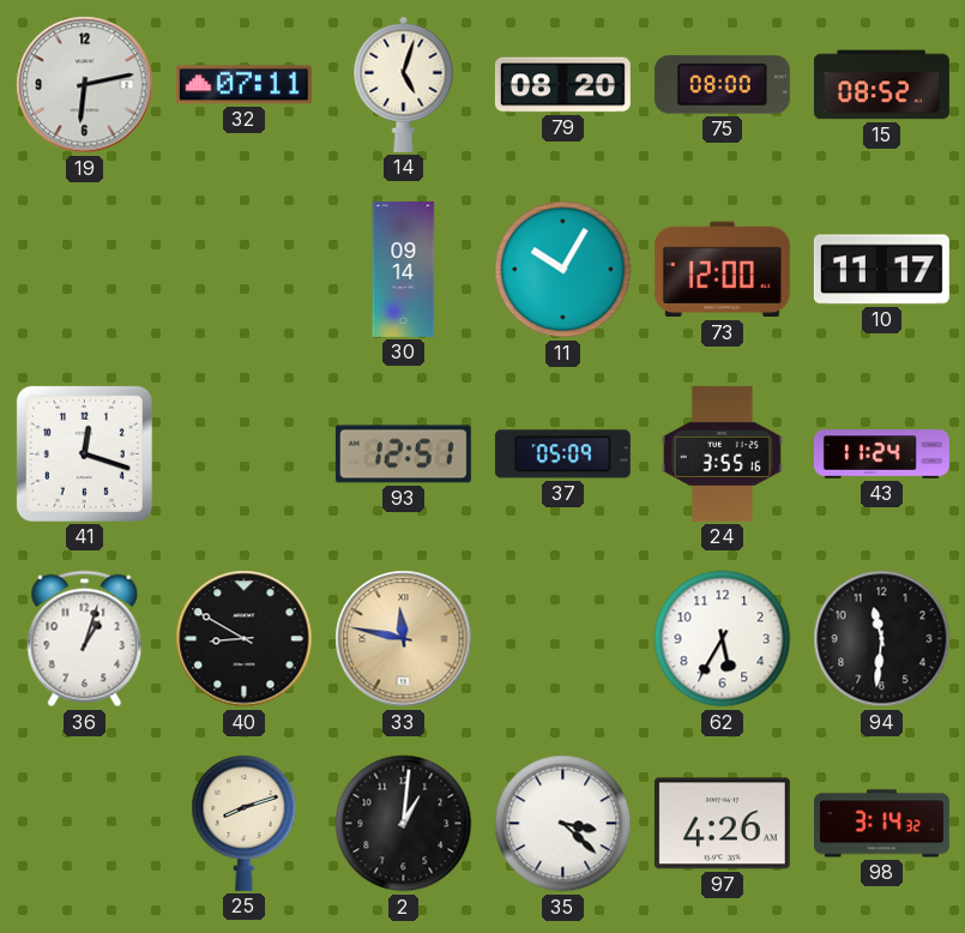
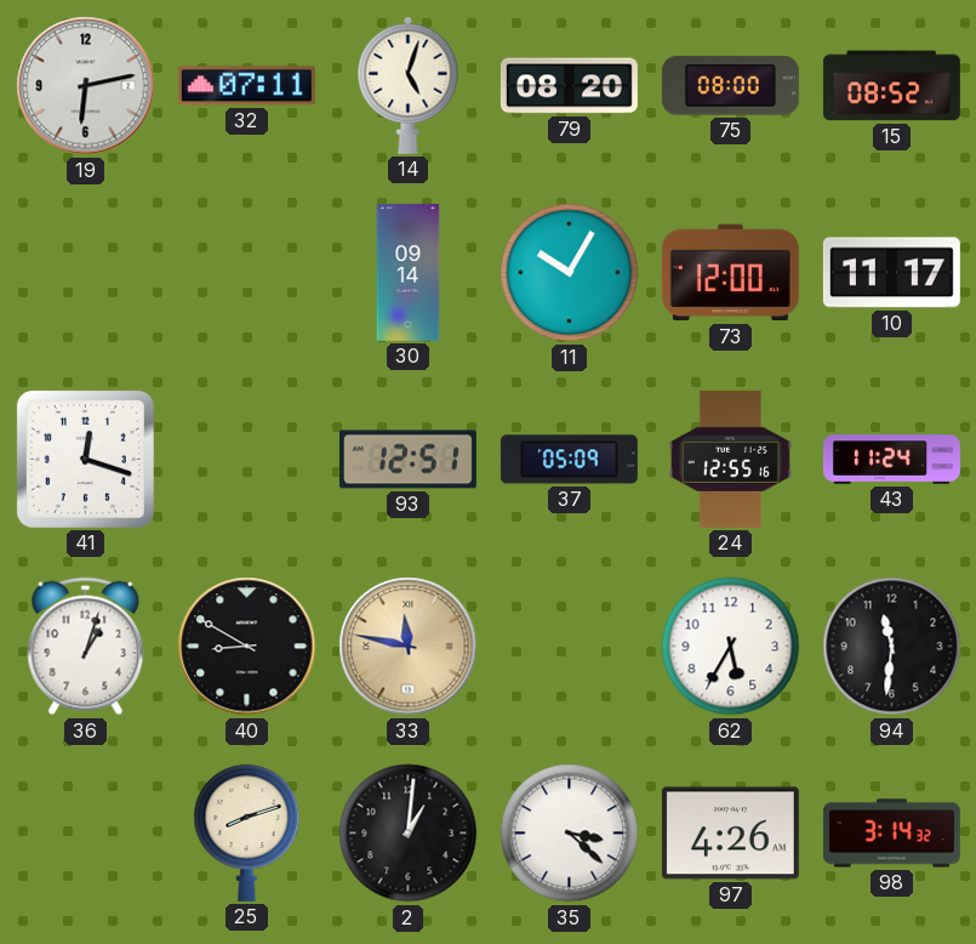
24: 3:55 -> 12:55
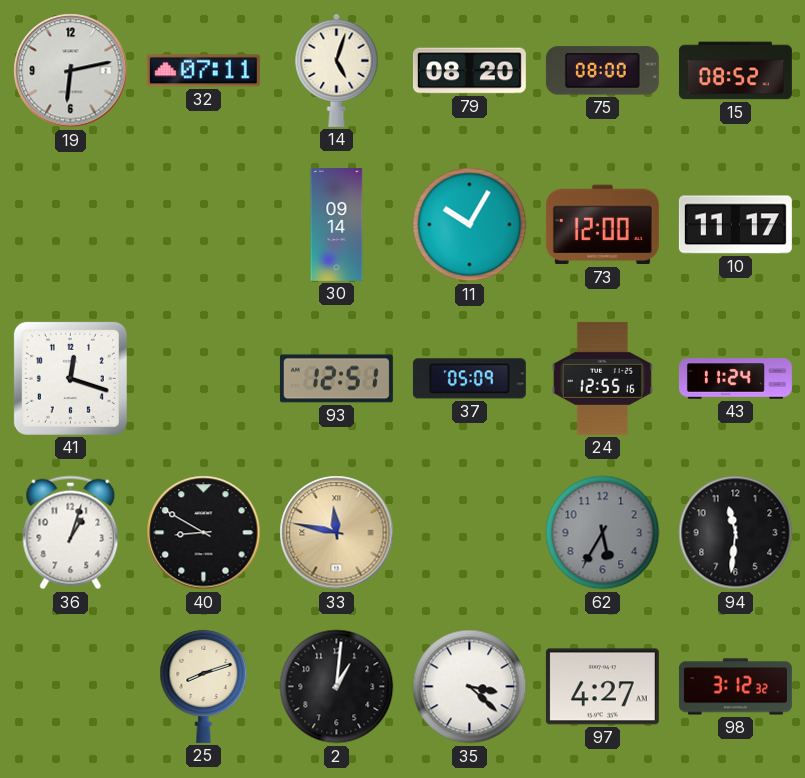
62 dial: white -> grey
97: 4:26 -> 4:27
98: 3:14 -> 3:12
